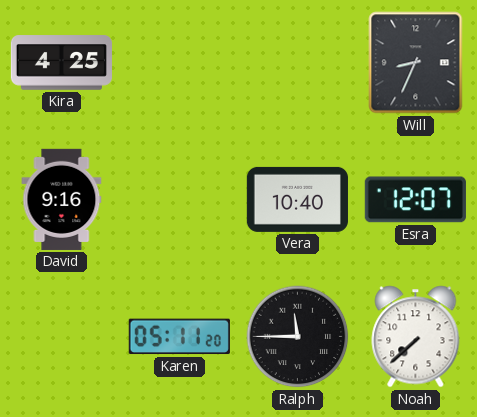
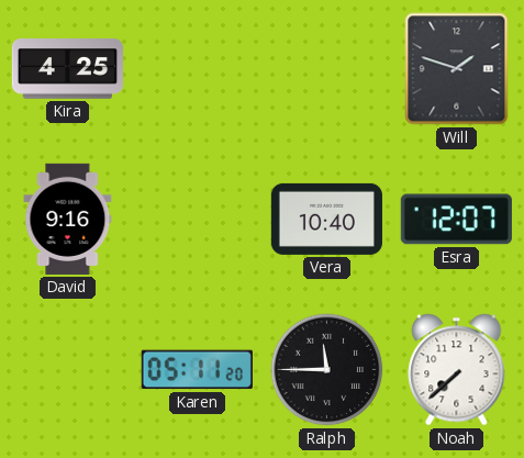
Will: 8:34 -> 1:48
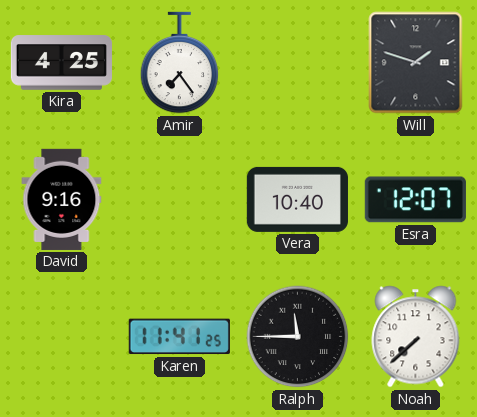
Amir: none -> 7:24
Karen: 05:11 -> 11:41
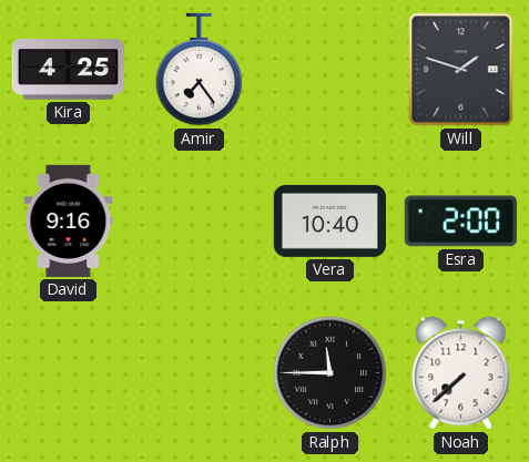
Esra: 12:07 -> 2:00
Karen: 11:41 -> none
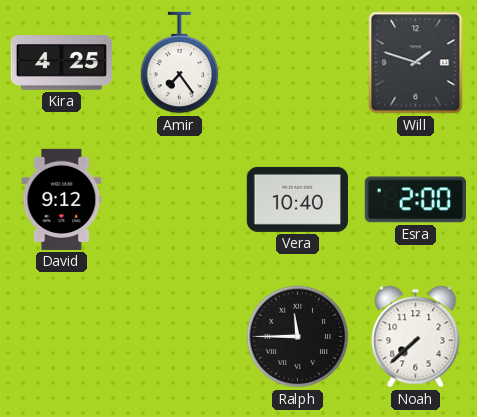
David: 9:16 -> 9:12
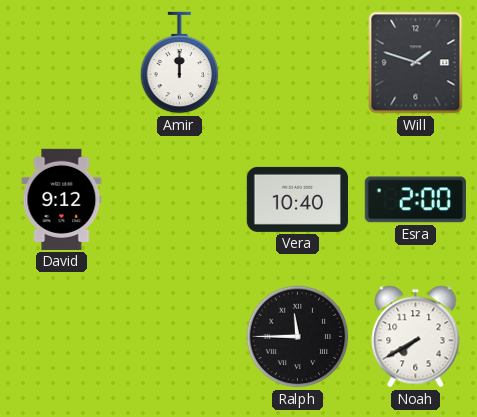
Kira: 4:25 -> none
Amir: 7:24 -> 12:00
Noah: 7:38 -> 7:40
